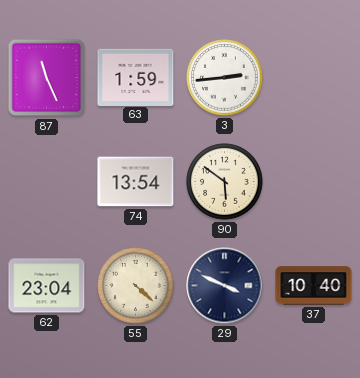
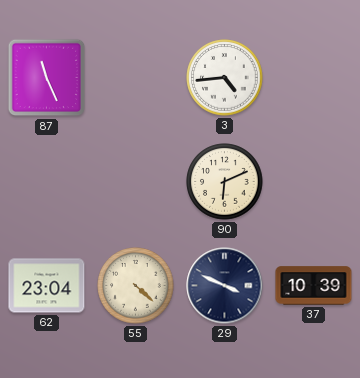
63: 1:59 -> none
3: 2:44 -> 4:44
74: 13:54 -> none
90: 5:51 -> 6:11
37: 10:40 -> 10:39
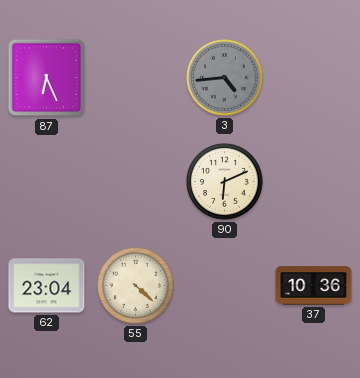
87: 11:26 -> 6:26
3 dial: white -> grey
29: 3:49 -> none
37: 10:39 -> 10:36
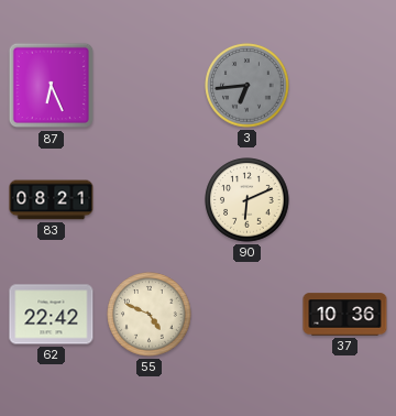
3: 4:44 -> 6:44
83: none -> 08:21
62: 23:04 -> 22:42
55: 4:22 -> 4:49
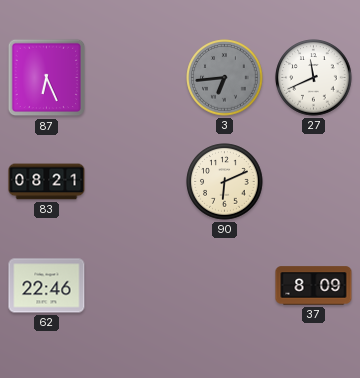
27: none -> 11:41
62: 22:42 -> 22:46
55: 4:49 -> none
37: 10:36 -> 8:09
